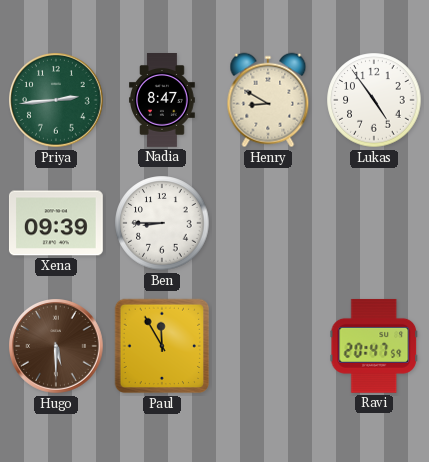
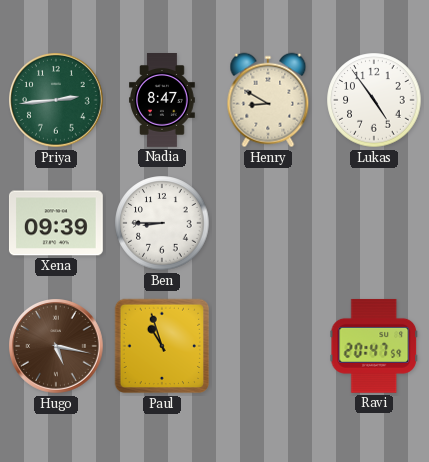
Hugo: 5:30 -> 5:17
Paul: 11:55 -> 10:57
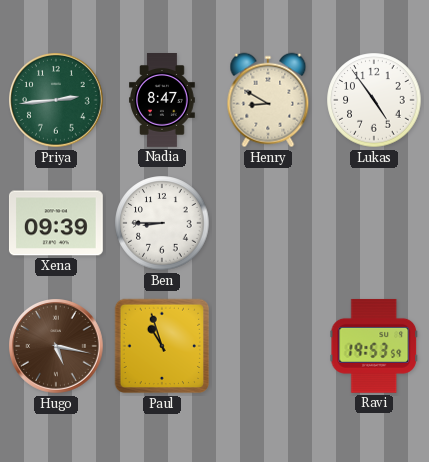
Ravi: 20:47 -> 19:53
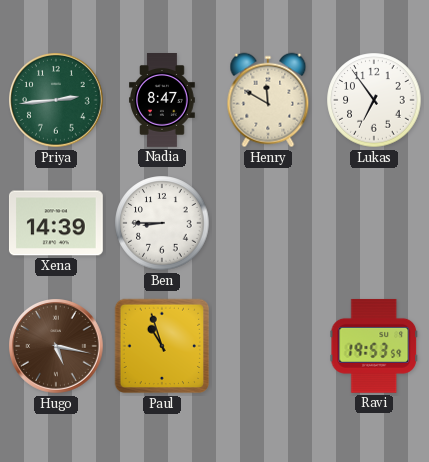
Henry: 8:50 -> 11:50
Lukas: 4:54 -> 6:54
Xena: 09:39 -> 14:39
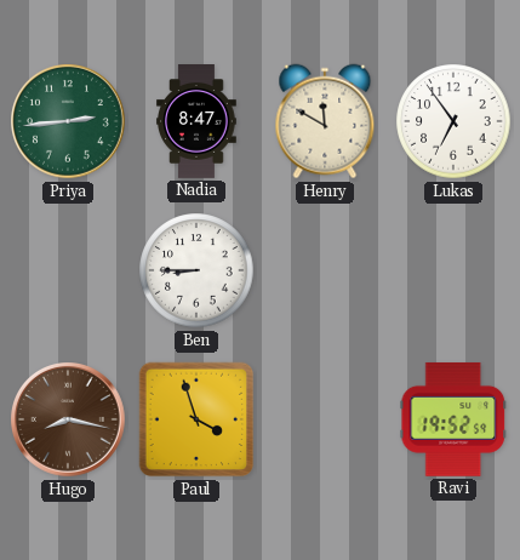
Xena: 14:39 -> none
Hugo: 5:17 -> 8:17
Paul: 10:57 -> 3:57
Ravi: 19:53 -> 19:52
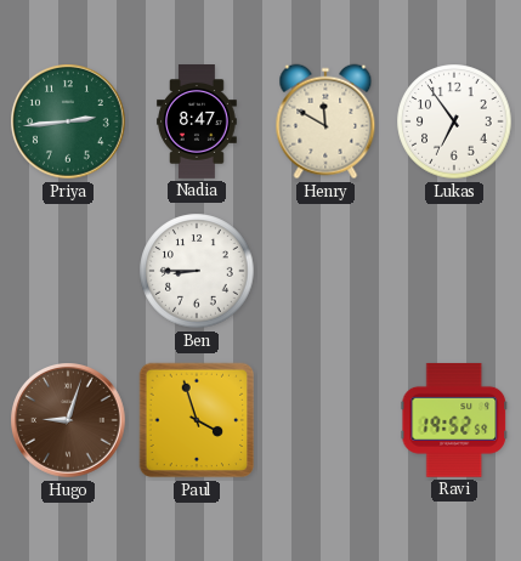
Hugo: 8:17 -> 9:03
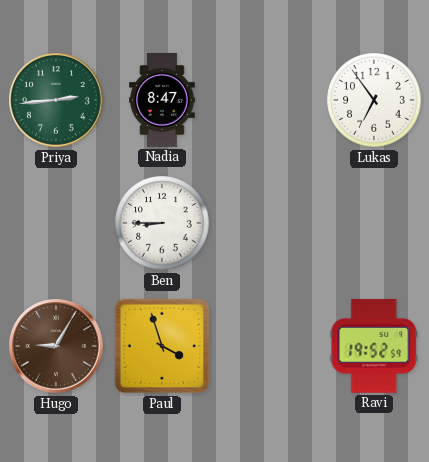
Henry: 11:50 -> none
Hugo: 9:03 -> 9:05
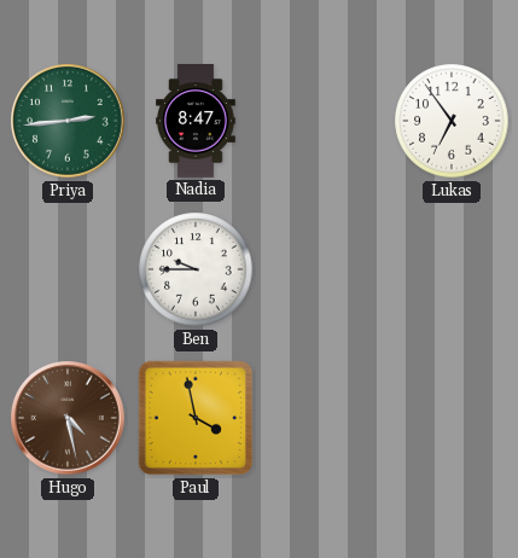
Ben: 8:45 -> 9:45
Hugo: 9:05 -> 4:28
Paul: 3:57 -> 3:58
Ravi: 19:52 -> none
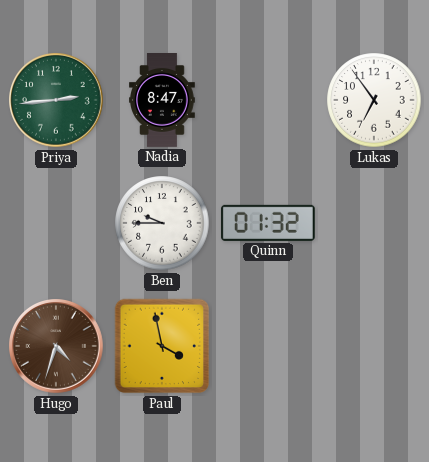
Quinn: none -> 01:32
Hugo: 4:28 -> 4:33
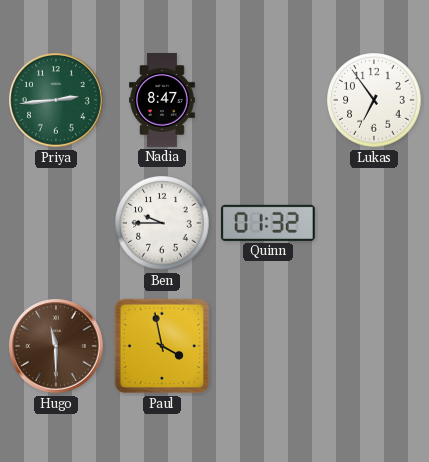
Hugo: 4:33 -> 11:30
